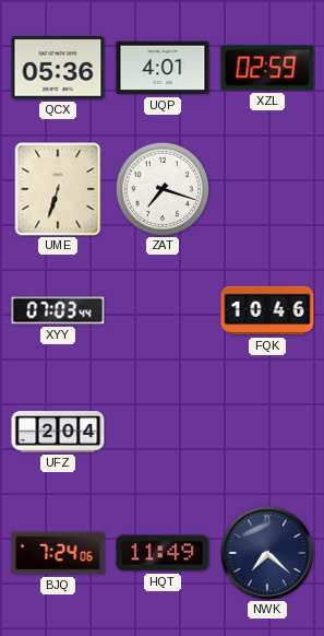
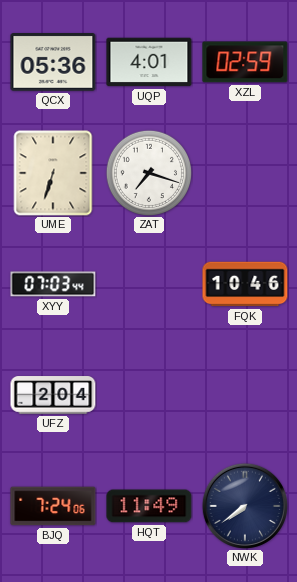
NWK: 7:22 -> 7:39
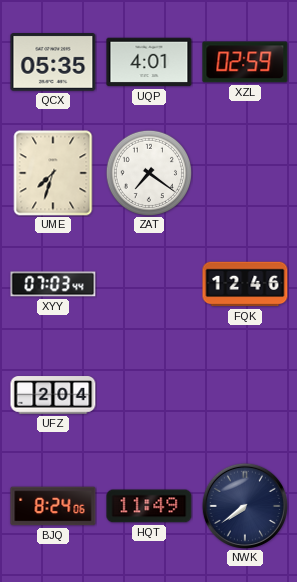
QCX: 05:36 -> 05:35
UME: 6:33 -> 7:33
ZAT: 7:18 -> 7:21
FQK: 10:46 -> 12:46
BJQ: 7:24 -> 8:24
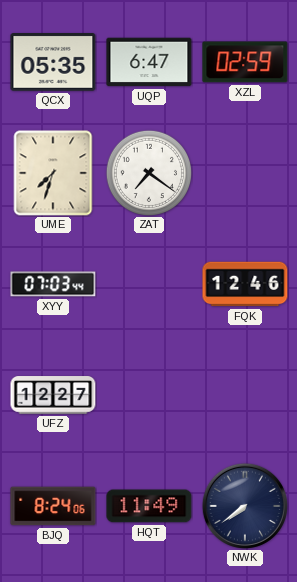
UQP: 4:01 -> 6:47
UFZ: 2:04 -> 12:27
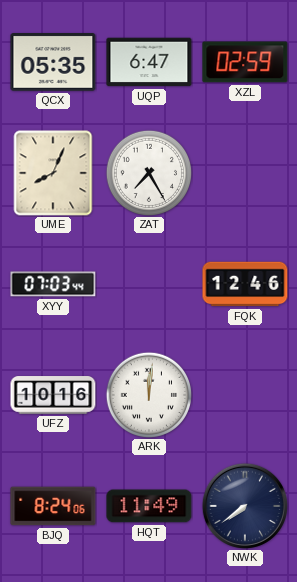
UME: 7:33 -> 8:04
ZAT: 7:21 -> 7:25
UFZ: 12:27 -> 10:16
ARK: none -> 12:01
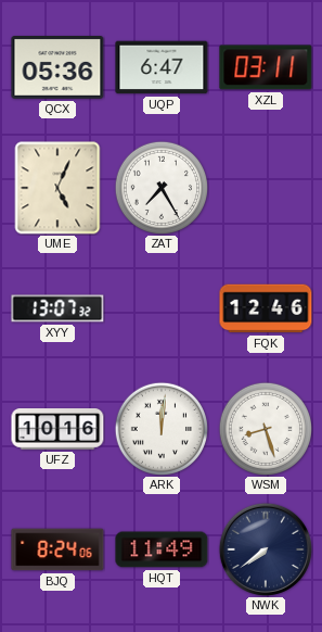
QCX: 05:35 -> 05:36
XZL: 02:59 -> 03:11
UME: 8:04 -> 5:04
XYY: 07:03 -> 13:07
WSM: none -> 8:27
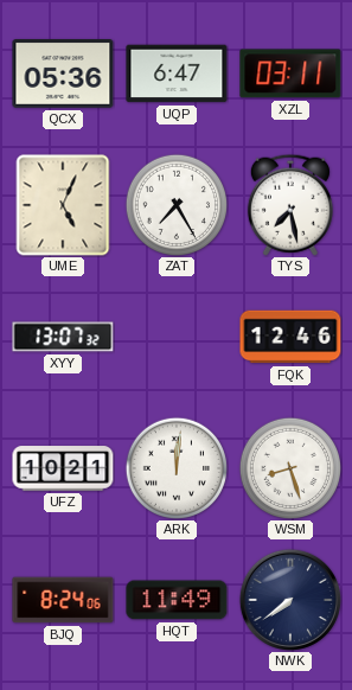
TYS: none -> 7:28
UFZ: 10:16 -> 10:21
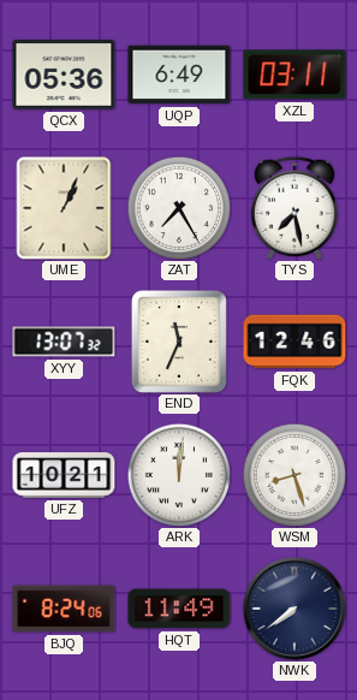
UQP: 6:47 -> 6:49
UME: 5:04 -> 1:04
END: none -> 11:34
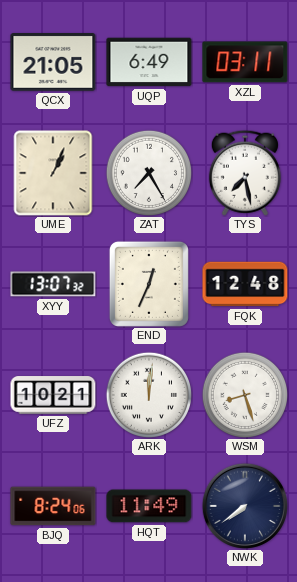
QCX: 05:36 -> 21:05
END: 11:34 -> 12:34
FQK: 12:46 -> 12:48
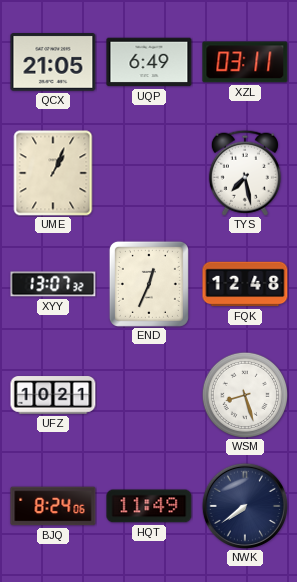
ZAT: 7:25 -> none
ARK: 12:01 -> none
